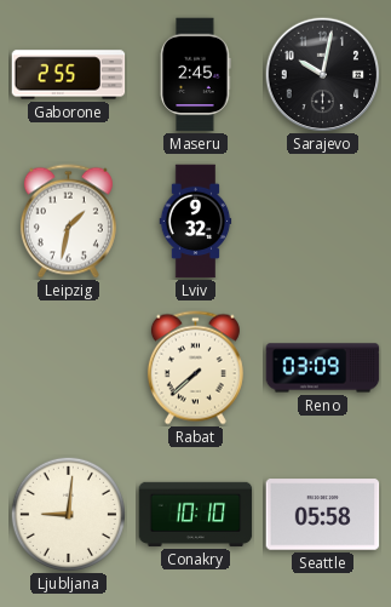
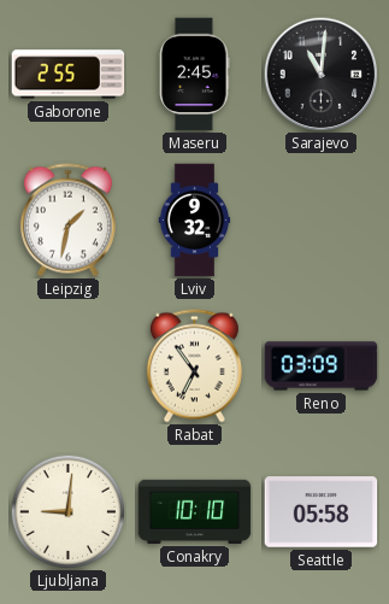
Sarajevo: 10:02 -> 11:01
Rabat: 7:38 -> 6:54
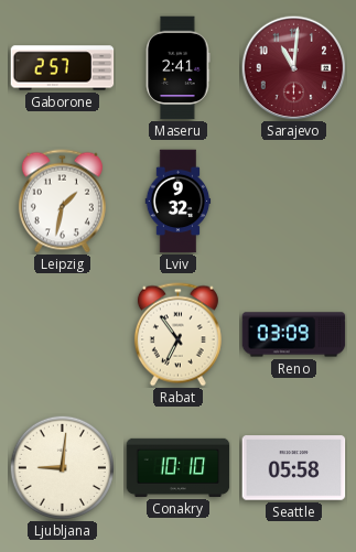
Gaborone: 2:55 -> 2:57
Maseru: 2:45 -> 2:41
Sarajevo dial: black -> burgundy
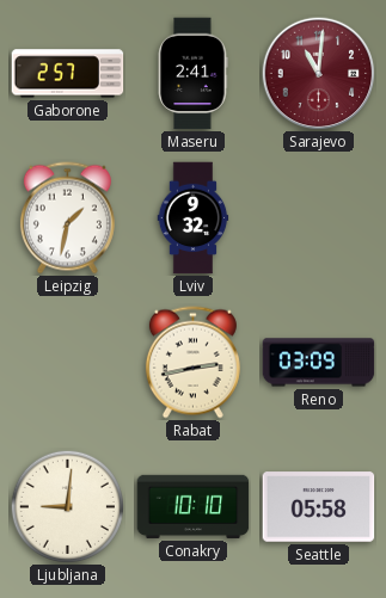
Rabat: 6:54 -> 2:43
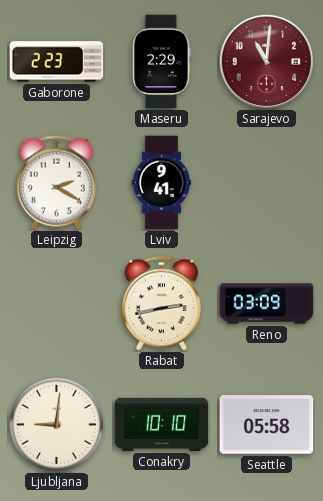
Gaborone: 2:57 -> 2:23
Maseru: 2:41 -> 2:29
Leipzig: 1:32 -> 2:20
Lviv: 9:32 -> 9:41
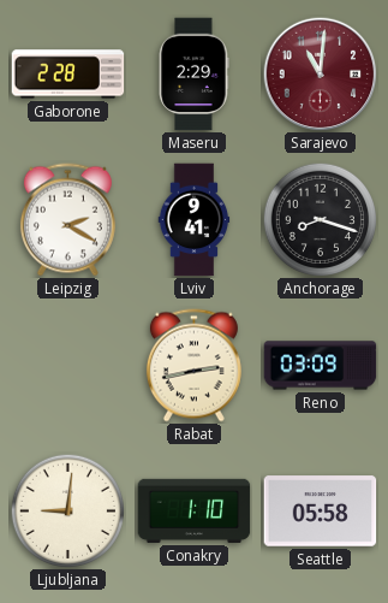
Gaborone: 2:23 -> 2:28
Anchorage: none -> 8:18
Conakry: 10:10 -> 1:10
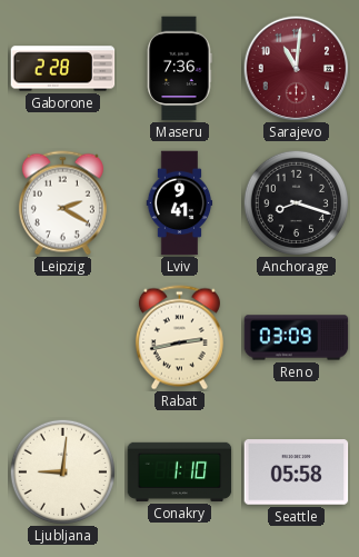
Maseru: 2:29 -> 7:36
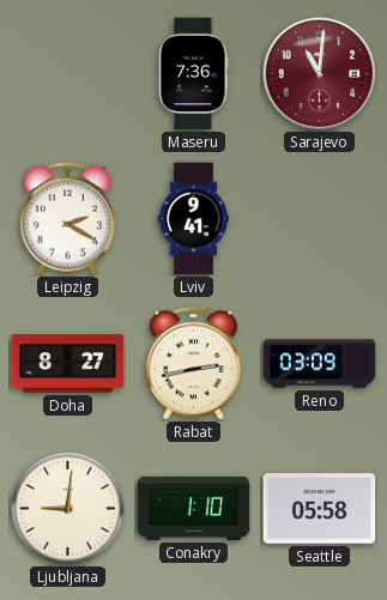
Gaborone: 2:28 -> none
Anchorage: 8:18 -> none
Doha: none -> 8:27
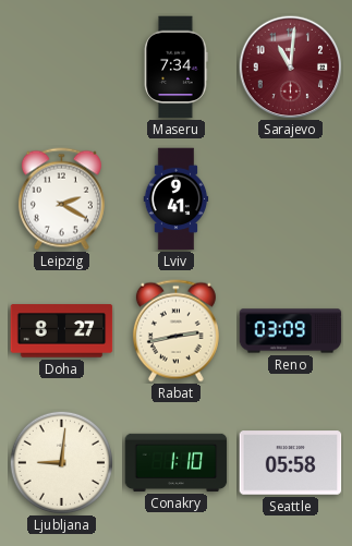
Maseru: 7:36 -> 7:34
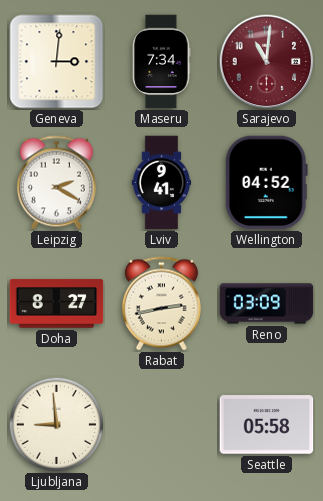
Geneva: none -> 3:01
Wellington: none -> 04:52
Ljubljana: 9:01 -> 8:59
Conakry: 1:10 -> none
